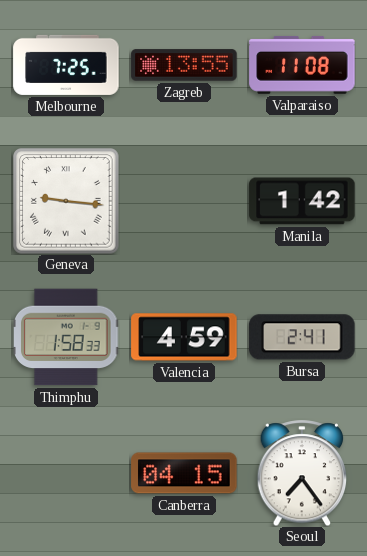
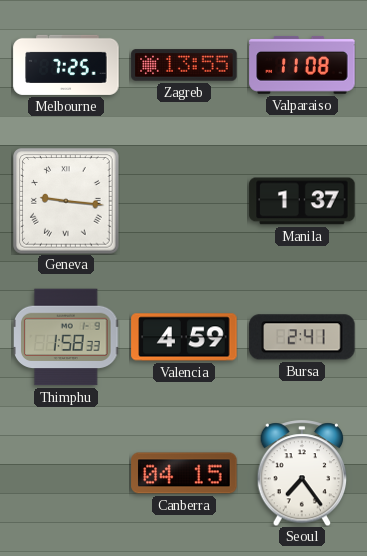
Manila: 1:42 -> 1:37
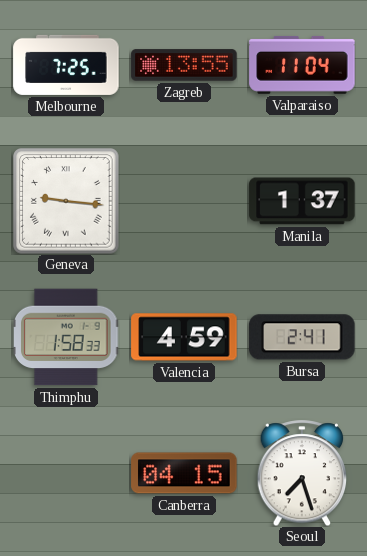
Valparaiso: 11:08 -> 11:04
Seoul: 7:24 -> 7:27
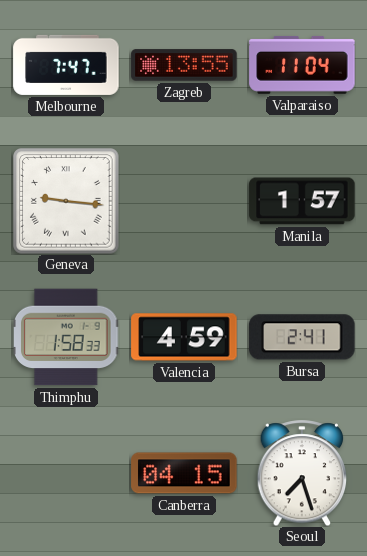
Melbourne: 7:25 -> 7:47
Manila: 1:37 -> 1:57
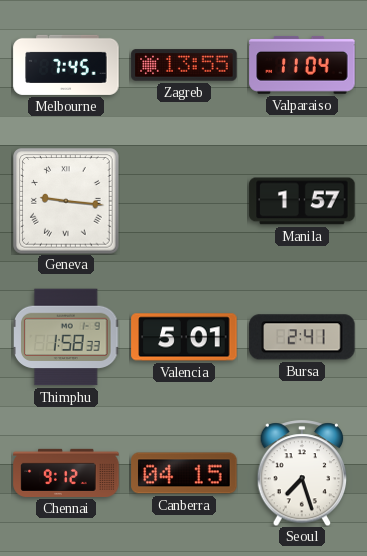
Melbourne: 7:47 -> 7:45
Valencia: 4:59 -> 5:01
Chennai: none -> 9:12
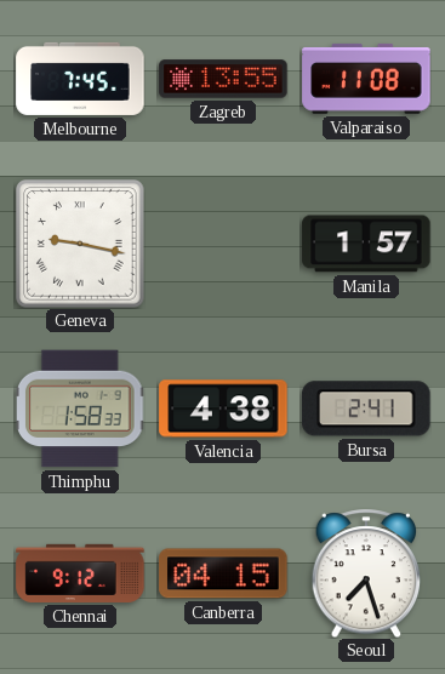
Valparaiso: 11:04 -> 11:08
Geneva: 9:16 -> 9:17
Valencia: 5:01 -> 4:38
